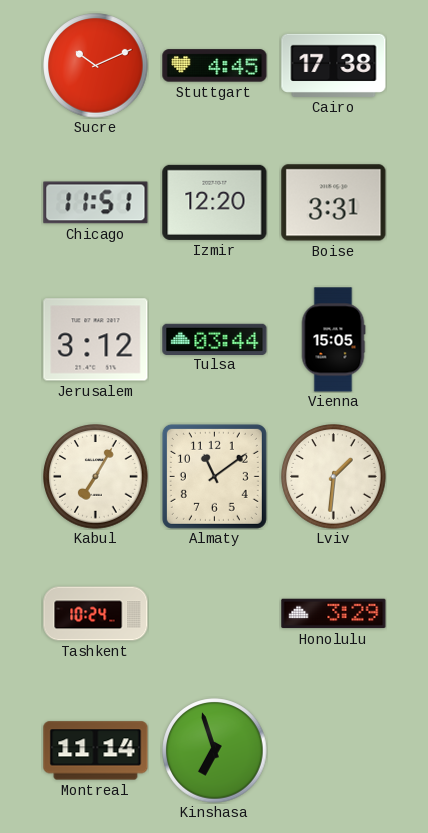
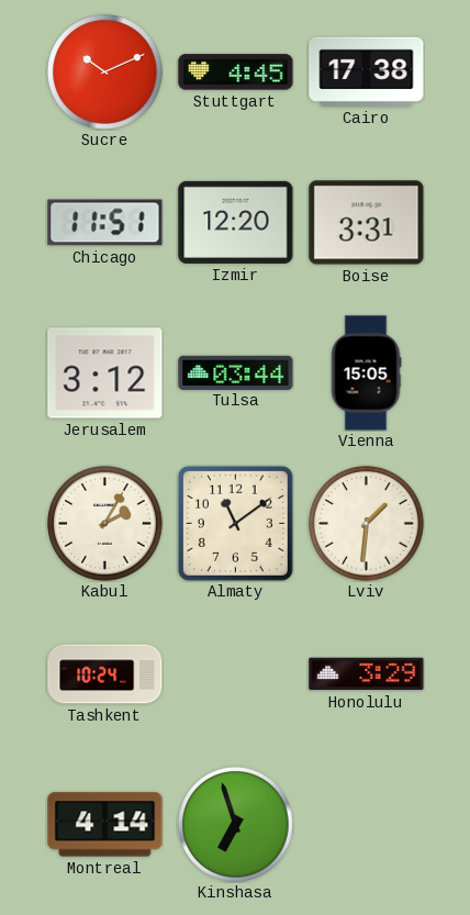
Kabul: 7:05 -> 2:05
Montreal: 11:14 -> 4:14
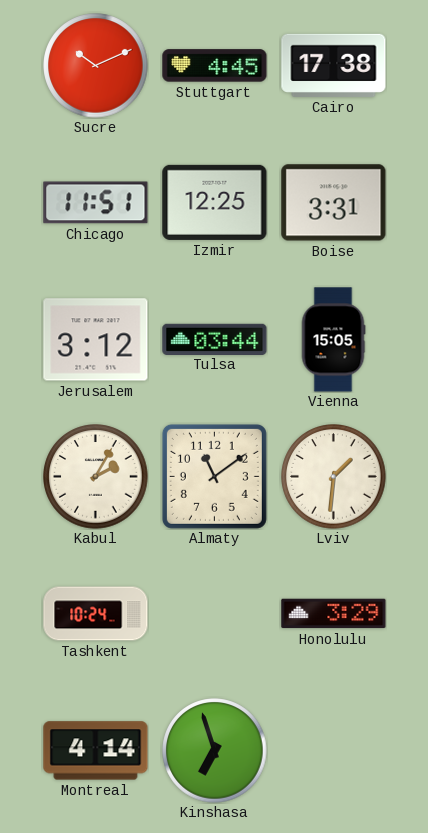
Izmir: 12:20 -> 12:25
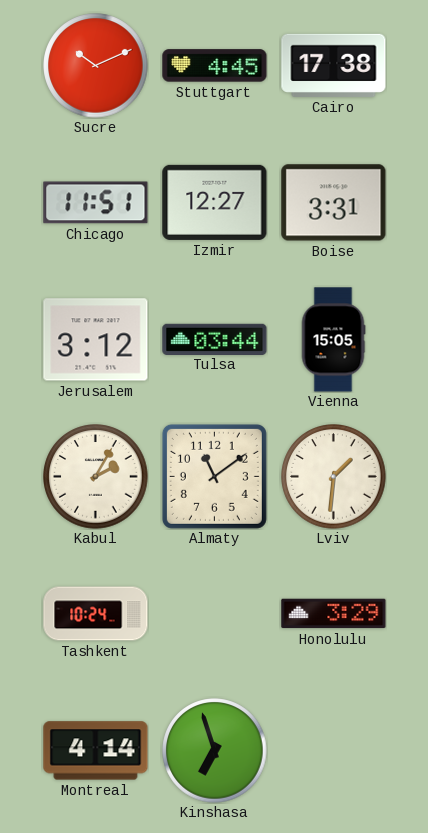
Izmir: 12:25 -> 12:27
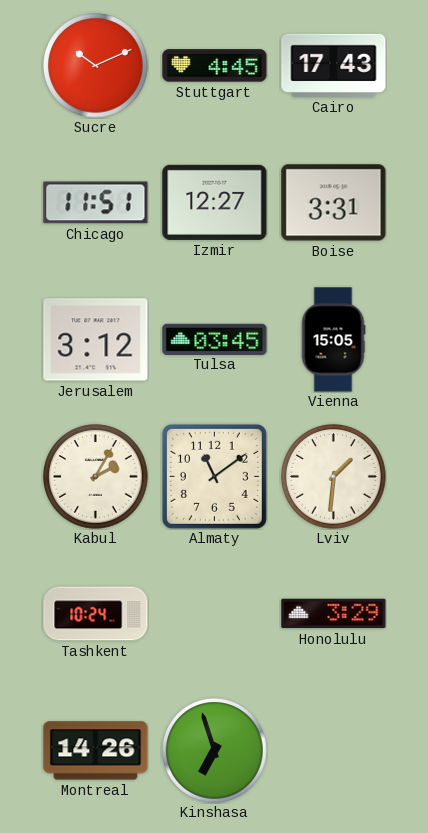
Cairo: 17:38 -> 17:43
Tulsa: 03:44 -> 03:45
Montreal: 4:14 -> 14:26
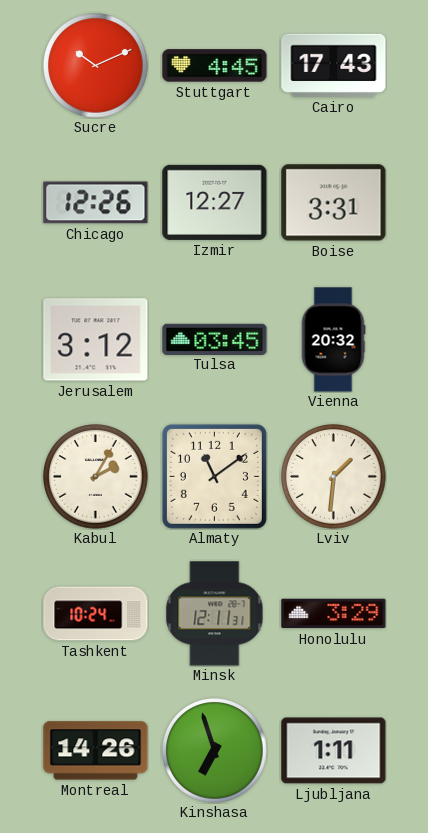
Chicago: 11:51 -> 12:26
Vienna: 15:05 -> 20:32
Minsk: none -> 12:11
Ljubljana: none -> 1:11
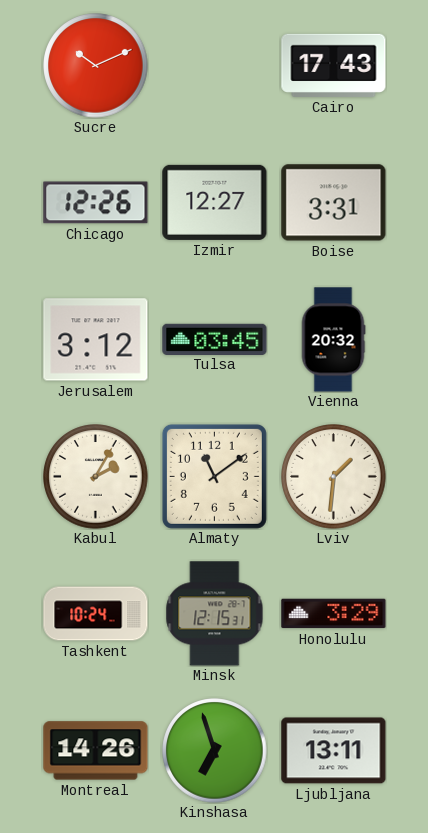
Stuttgart: 4:45 -> none
Minsk: 12:11 -> 12:15
Ljubljana: 1:11 -> 13:11
